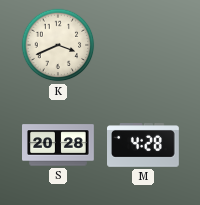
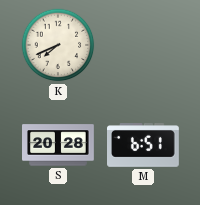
K: 3:41 -> 7:41
M: 4:28 -> 6:51
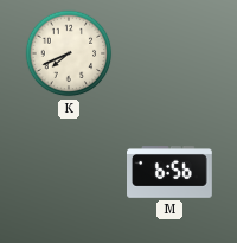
S: 20:28 -> none
M: 6:51 -> 6:56
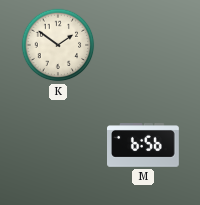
K: 7:41 -> 1:51
